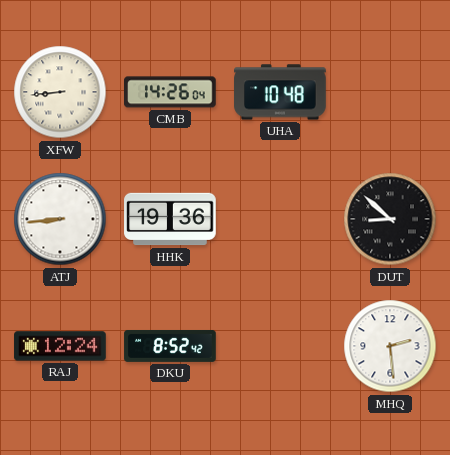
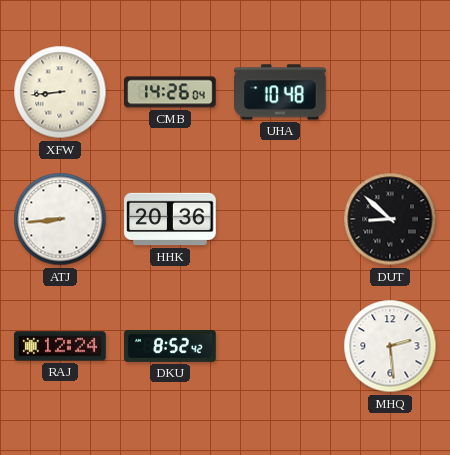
HHK: 19:36 -> 20:36
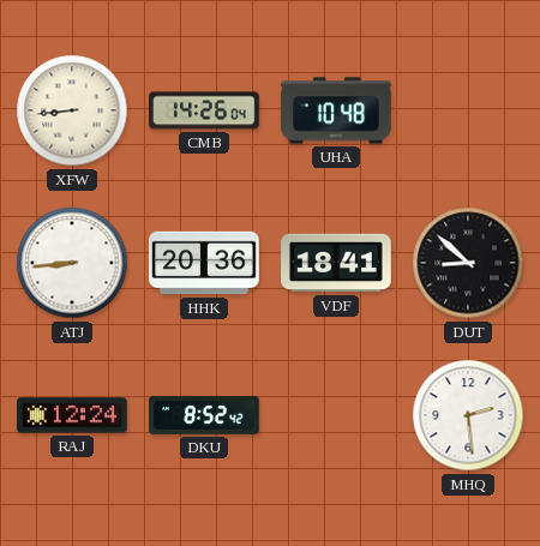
VDF: none -> 18:41
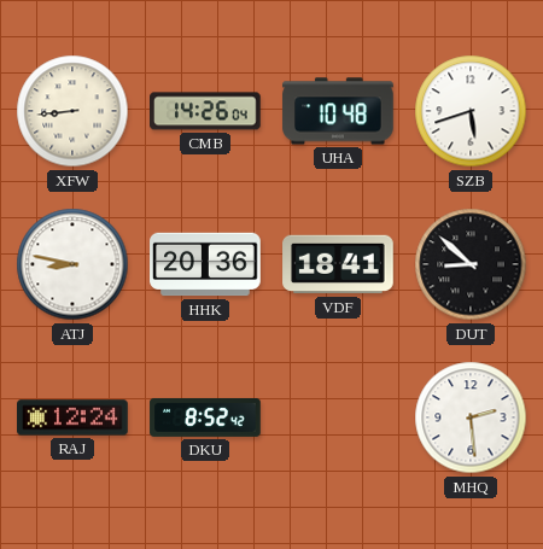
SZB: none -> 5:42
ATJ: 8:44 -> 8:47
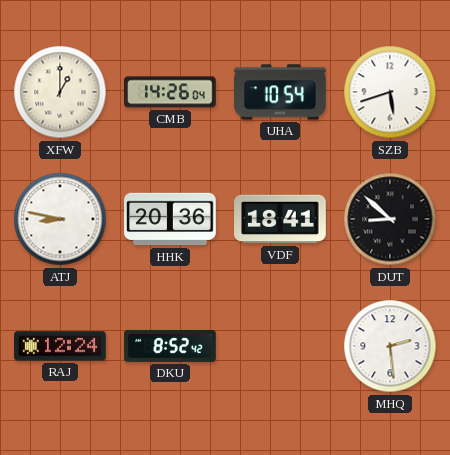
XFW: 8:44 -> 1:00
UHA: 10:48 -> 10:54
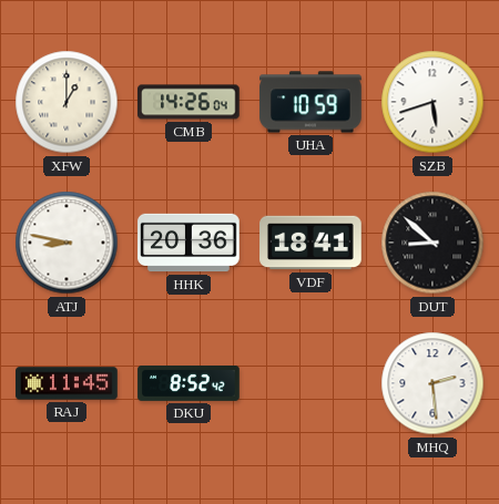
UHA: 10:54 -> 10:59
RAJ: 12:24 -> 11:45
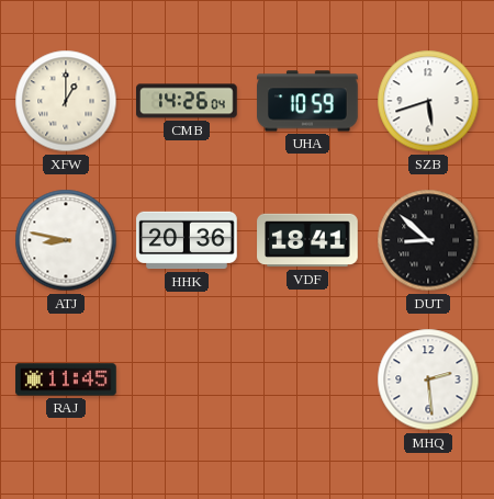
DKU: 8:52 -> none
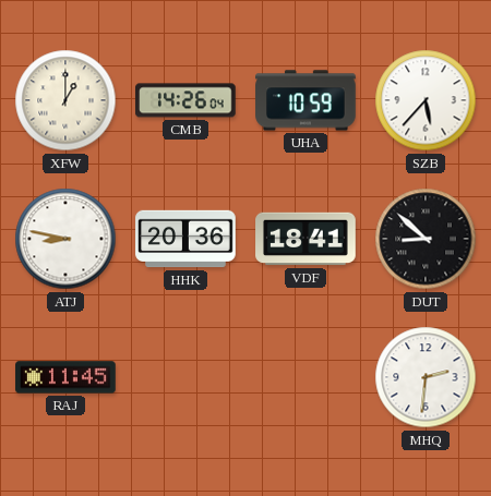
SZB: 5:42 -> 5:37
MHQ: 2:29 -> 2:31
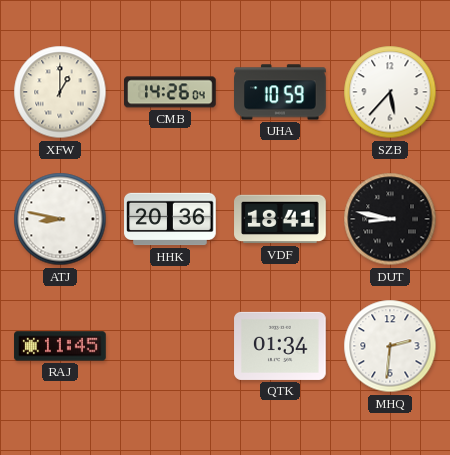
DUT: 8:52 -> 8:47
QTK: none -> 01:34
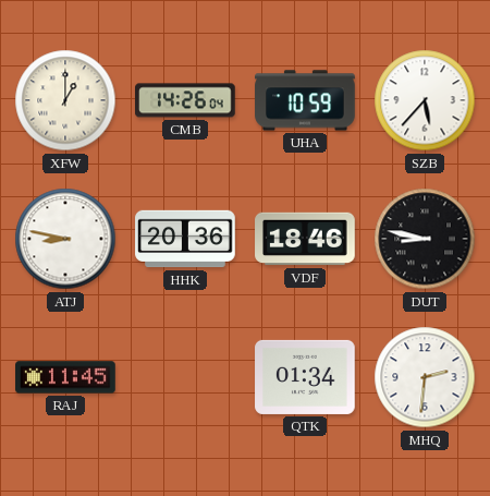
VDF: 18:41 -> 18:46
